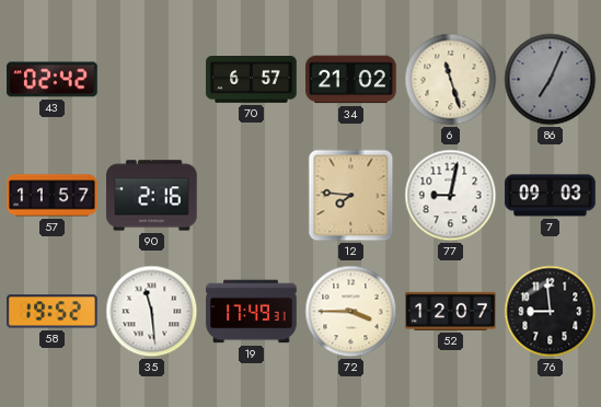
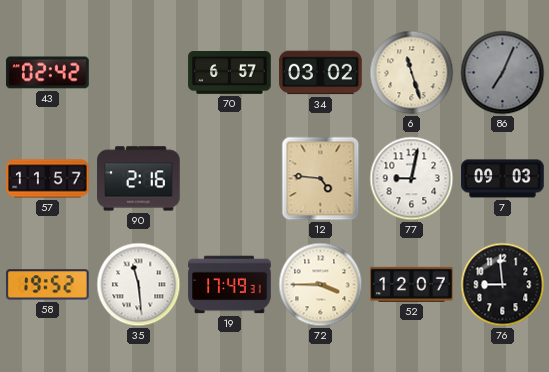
34: 21:02 -> 03:02
12: 7:46 -> 4:46
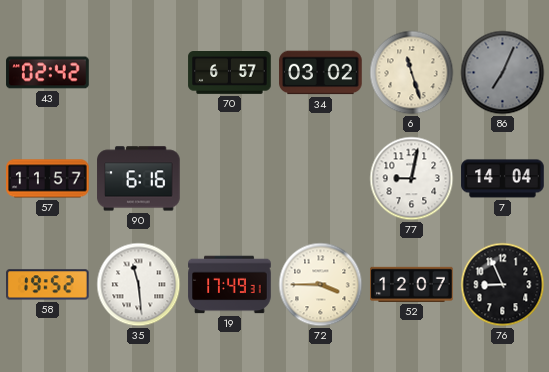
90: 2:16 -> 6:16
12: 4:46 -> none
7: 09:03 -> 14:04
76: 8:59 -> 8:56
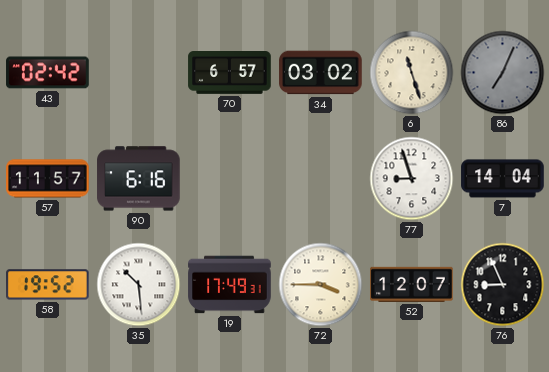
77: 9:02 -> 8:57
35: 11:29 -> 10:29
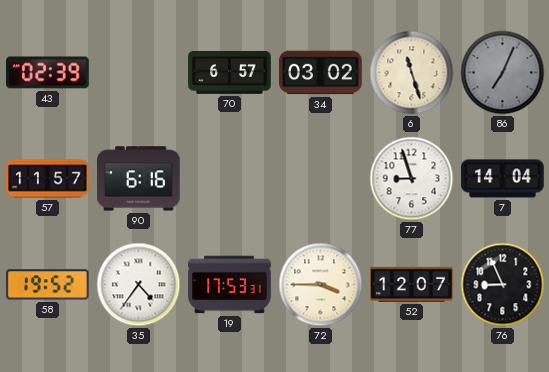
43: 02:42 -> 02:39
35: 10:29 -> 4:36
19: 17:49 -> 17:53
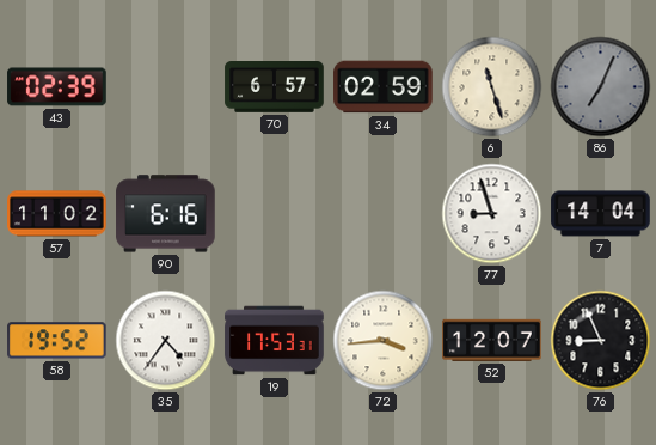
34: 03:02 -> 02:59
57: 11:57 -> 11:02
72: 3:45 -> 3:44
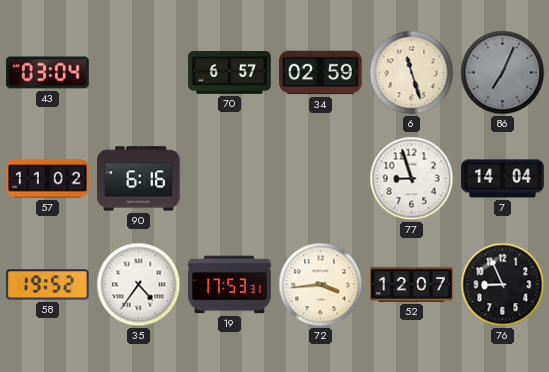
43: 02:39 -> 03:04
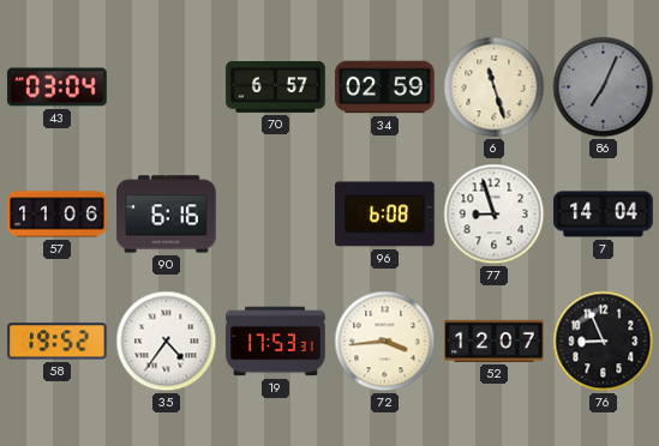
57: 11:02 -> 11:06
96: none -> 6:08
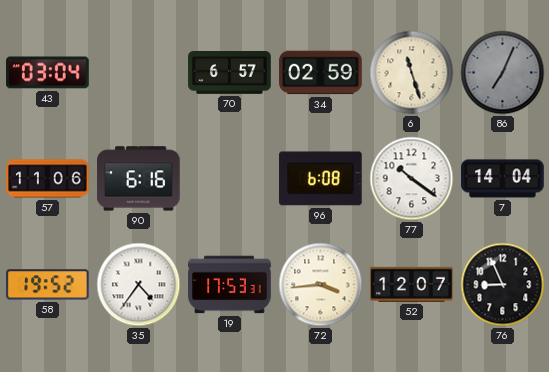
77: 8:57 -> 10:21
